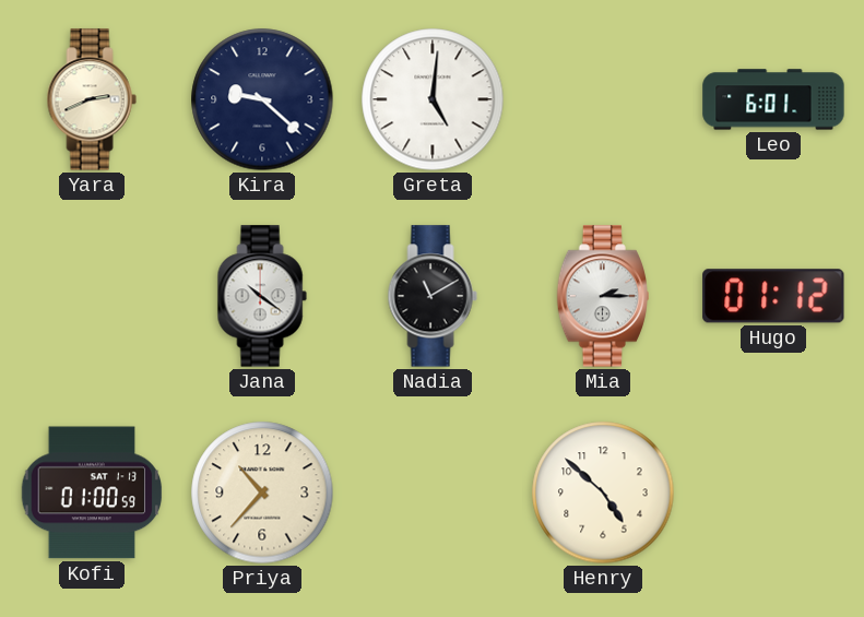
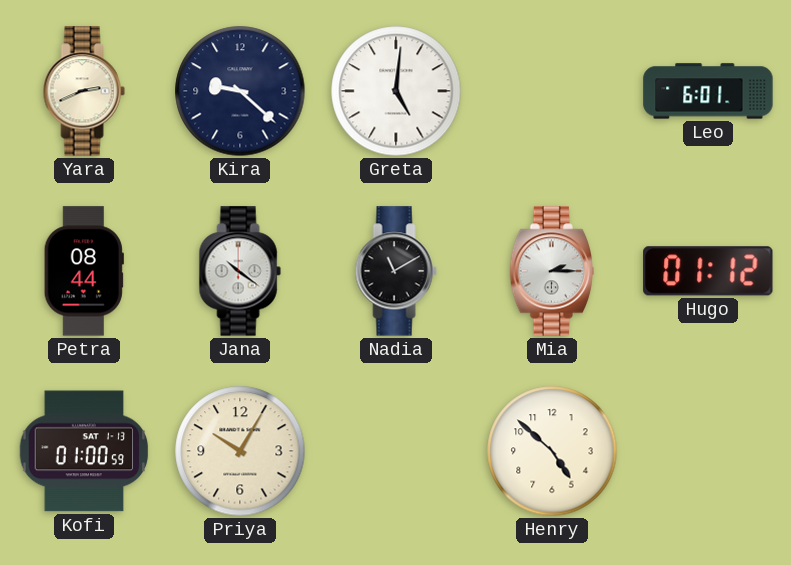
Petra: none -> 08:44
Priya: 10:37 -> 10:05
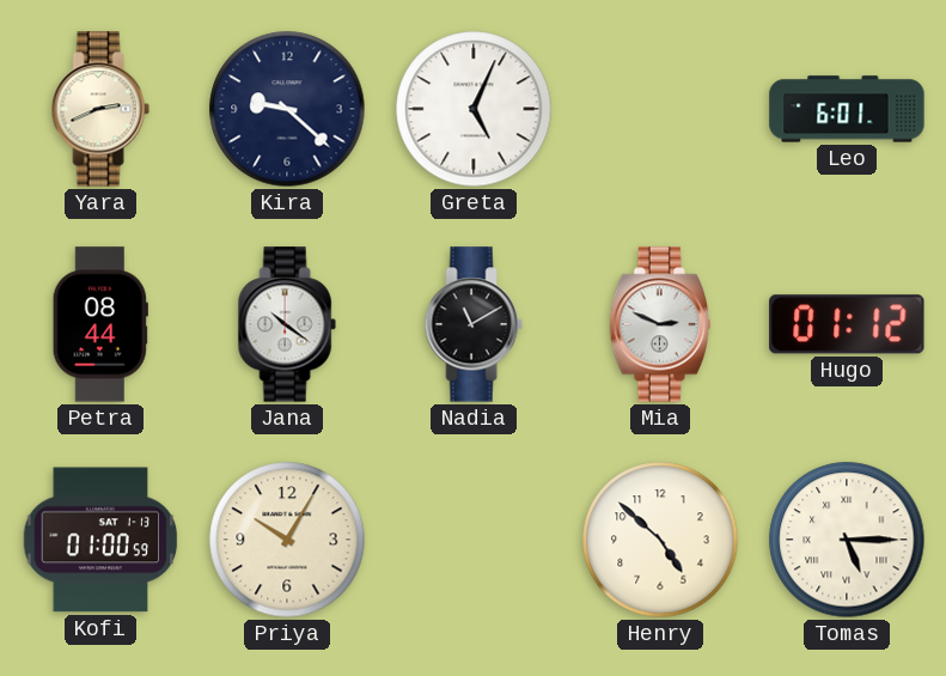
Greta: 5:01 -> 5:04
Mia: 2:15 -> 2:49
Tomas: none -> 5:15
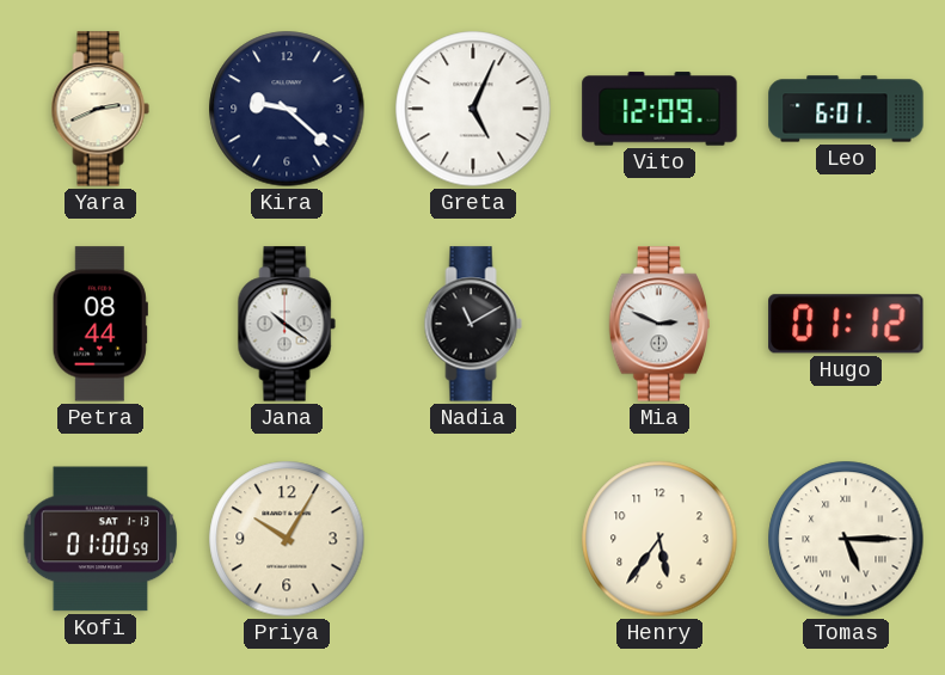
Vito: none -> 12:09
Henry: 4:52 -> 5:36
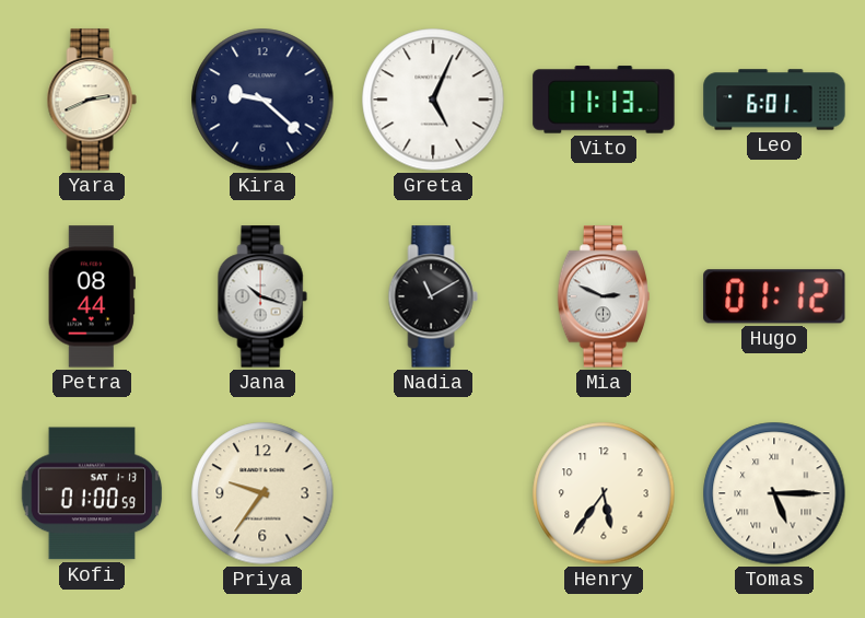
Vito: 12:09 -> 11:13
Jana: 10:21 -> 10:18
Priya: 10:05 -> 9:36
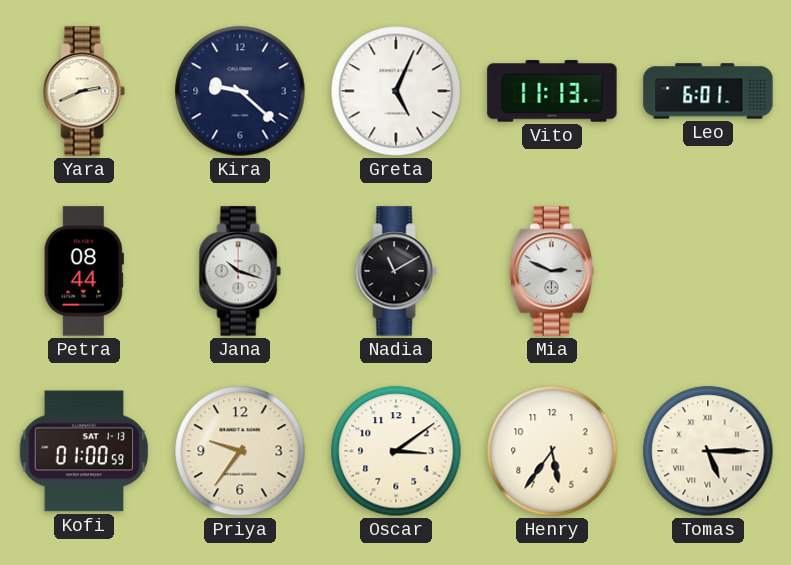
Hugo: 01:12 -> none
Oscar: none -> 3:09
